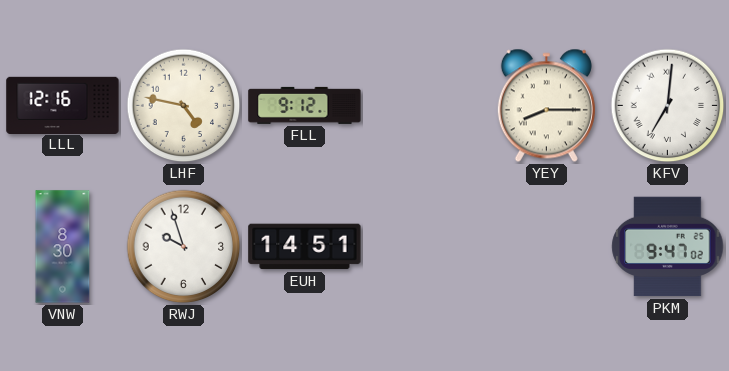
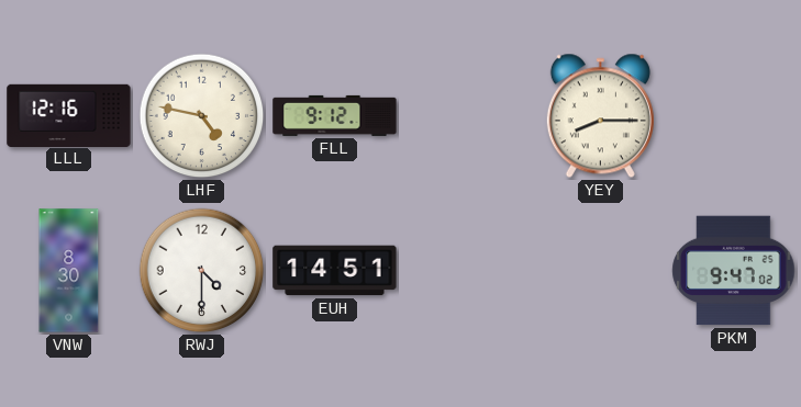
KFV: 7:01 -> none
RWJ: 9:57 -> 4:30
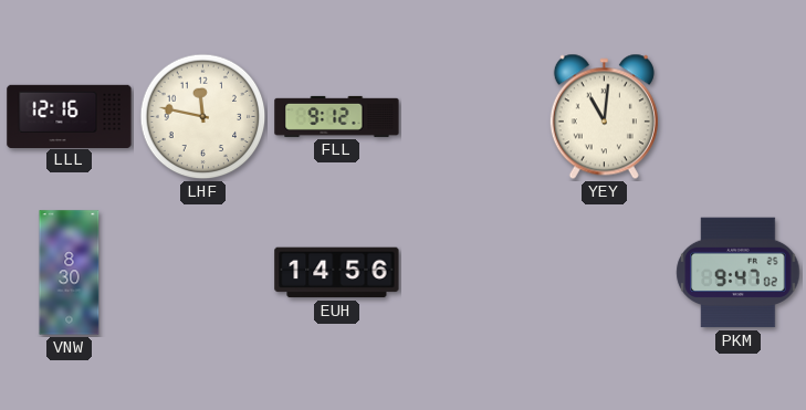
LHF: 4:47 -> 11:47
YEY: 8:15 -> 11:01
RWJ: 4:30 -> none
EUH: 14:51 -> 14:56
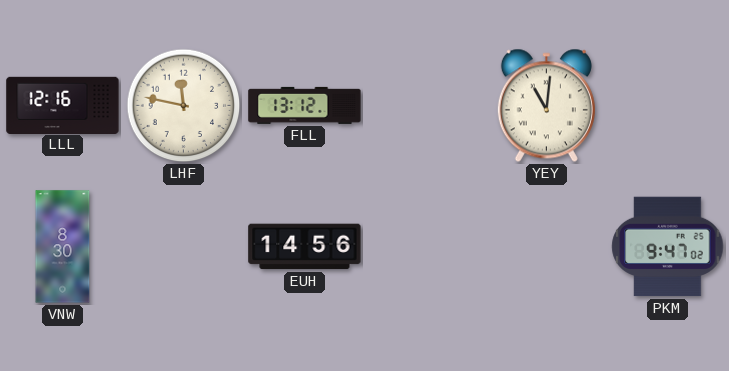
FLL: 9:12 -> 13:12
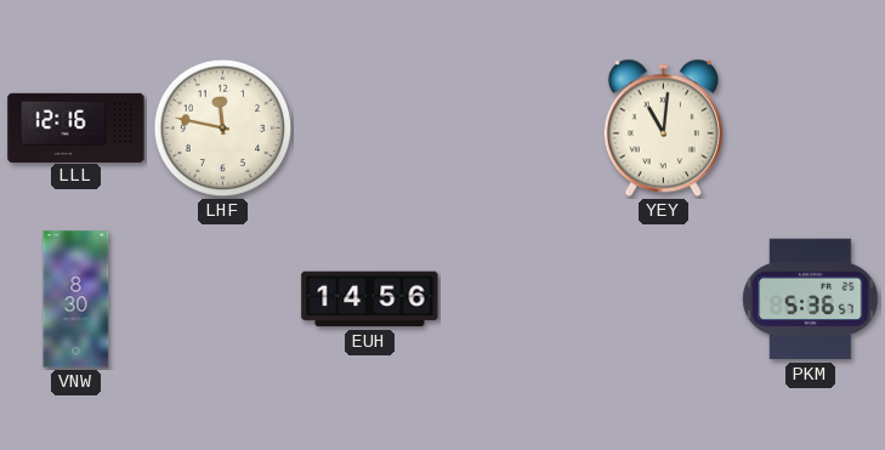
FLL: 13:12 -> none
PKM: 9:47 -> 5:36
